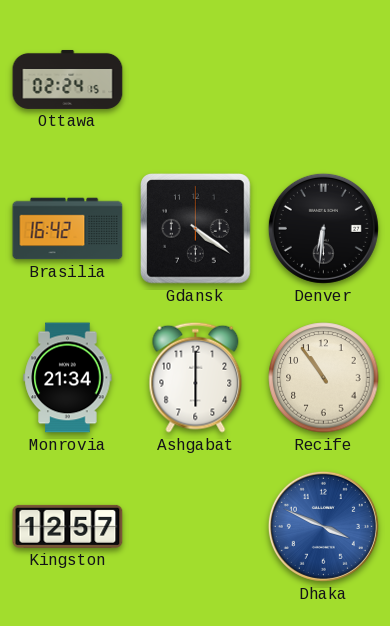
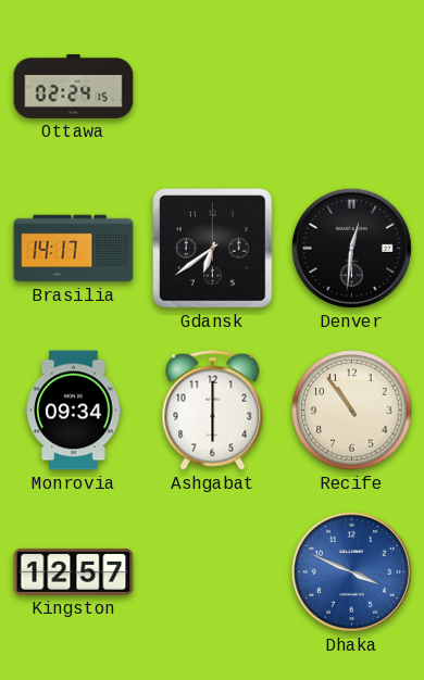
Brasilia: 16:42 -> 14:17
Gdansk: 4:21 -> 6:39
Denver: 6:31 -> 12:31
Monrovia: 21:34 -> 09:34
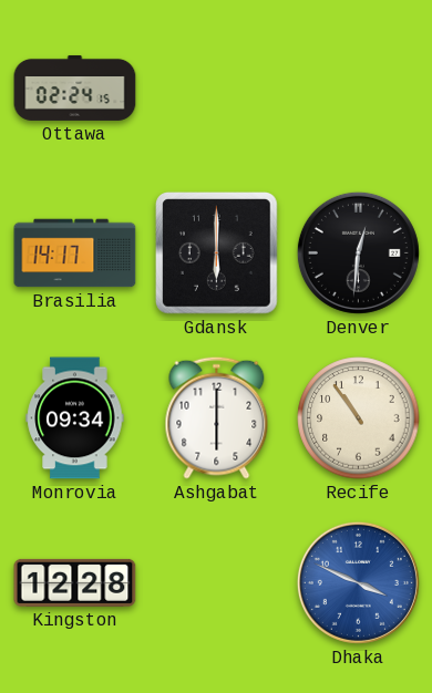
Gdansk: 6:39 -> 6:00
Kingston: 12:57 -> 12:28
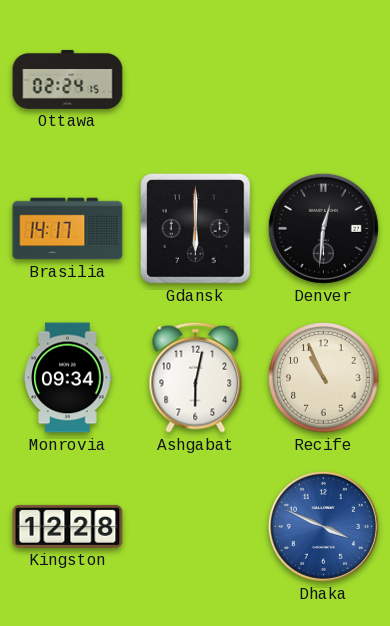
Ashgabat: 6:00 -> 6:02
Recife: 10:54 -> 10:56
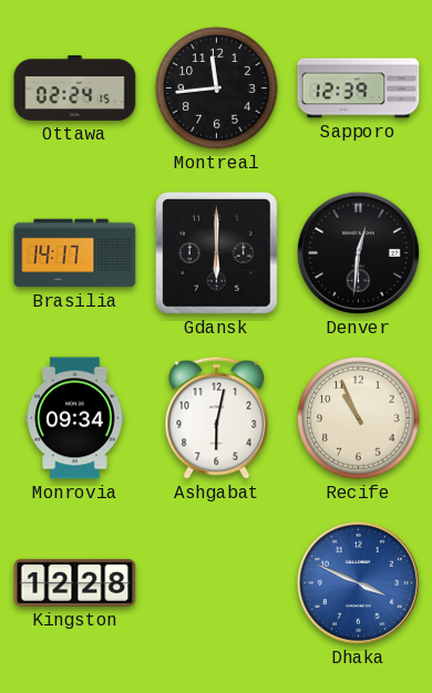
Montreal: none -> 11:44
Sapporo: none -> 12:39
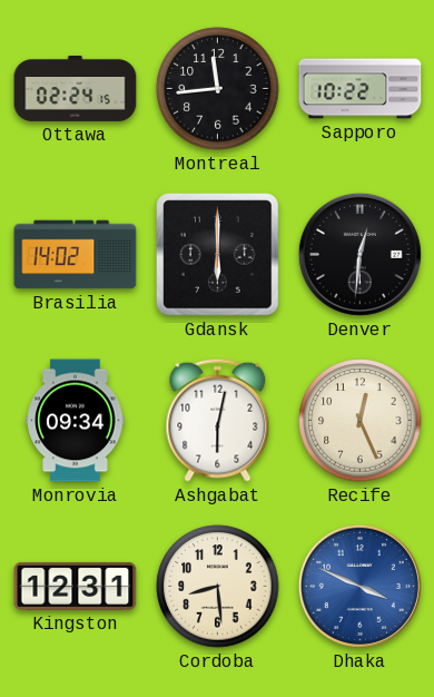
Sapporo: 12:39 -> 10:22
Brasilia: 14:17 -> 14:02
Recife: 10:56 -> 12:26
Kingston: 12:28 -> 12:31
Cordoba: none -> 8:29
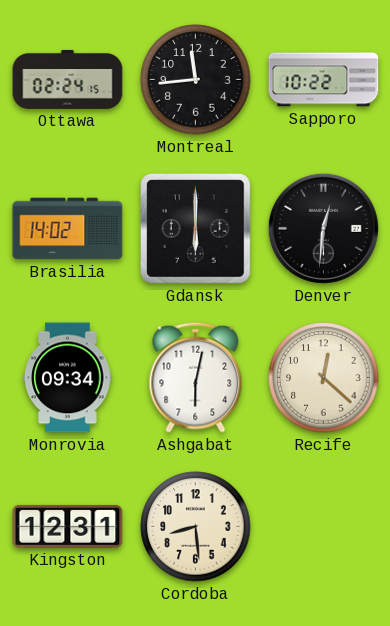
Recife: 12:26 -> 12:22
Dhaka: 3:49 -> none
